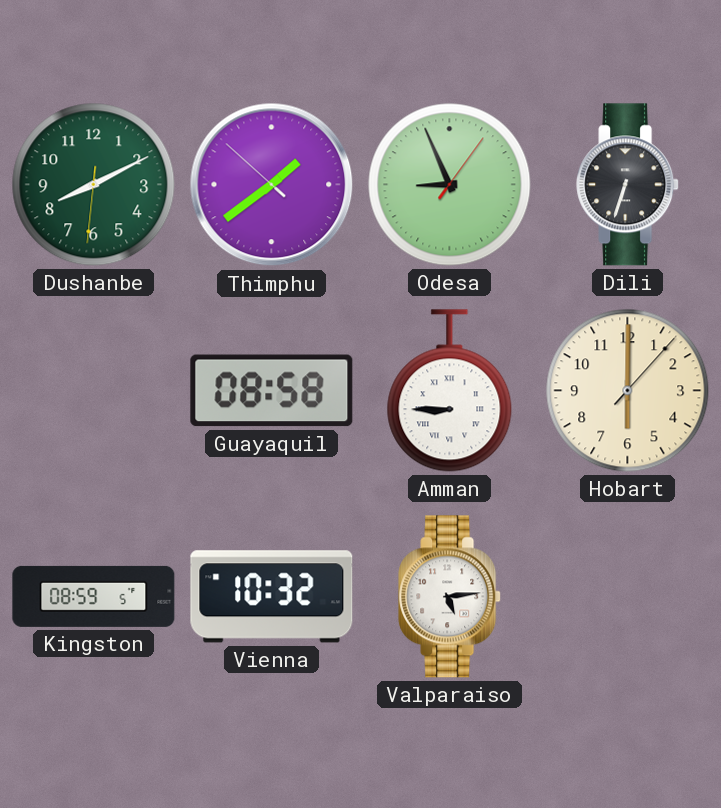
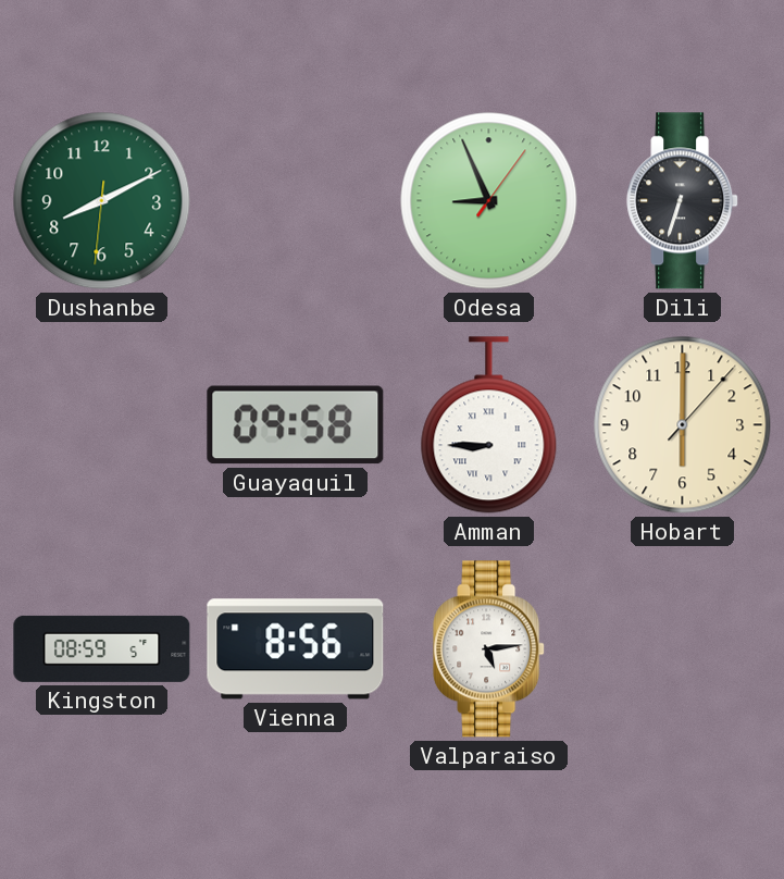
Thimphu: 1:38 -> none
Guayaquil: 08:58 -> 09:58
Vienna: 10:32 -> 8:56
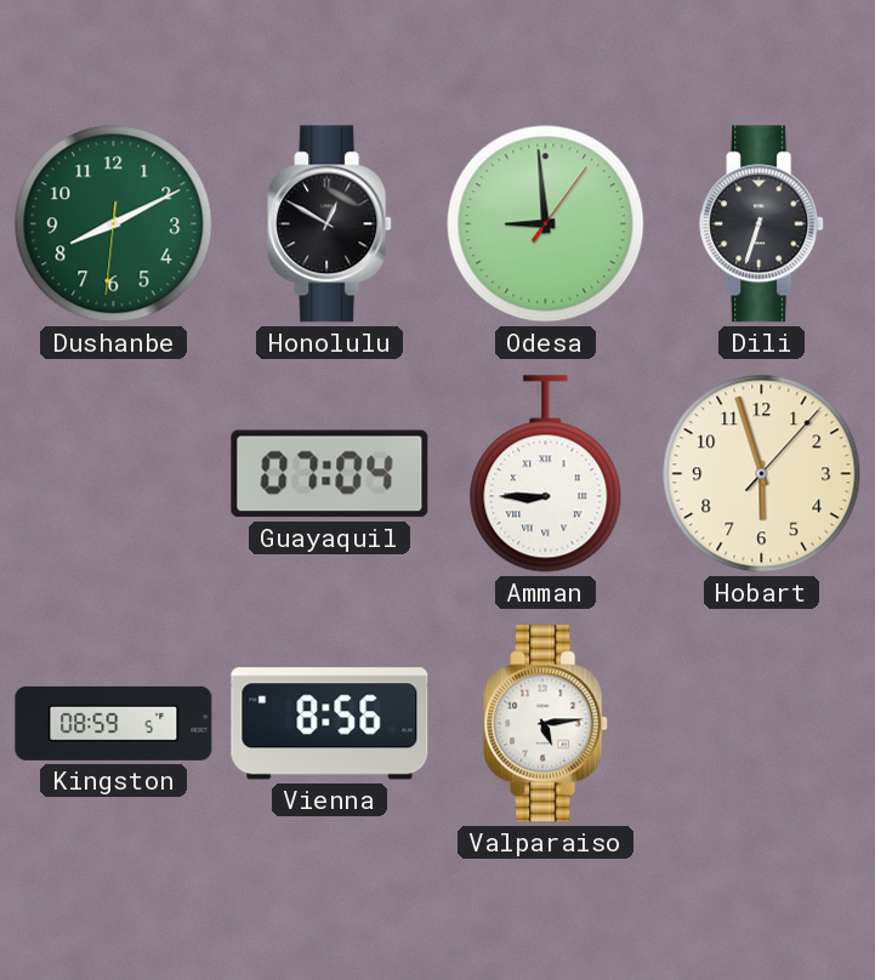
Honolulu: none -> 12:50
Odesa: 8:56 -> 8:59
Guayaquil: 09:58 -> 07:04
Hobart: 6:00 -> 5:57
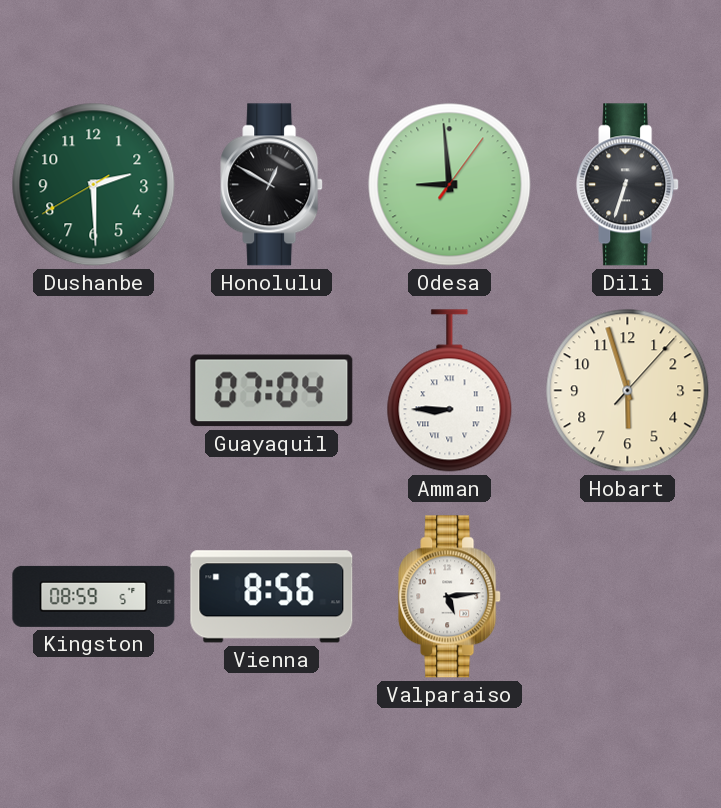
Dushanbe: 8:10 -> 2:29
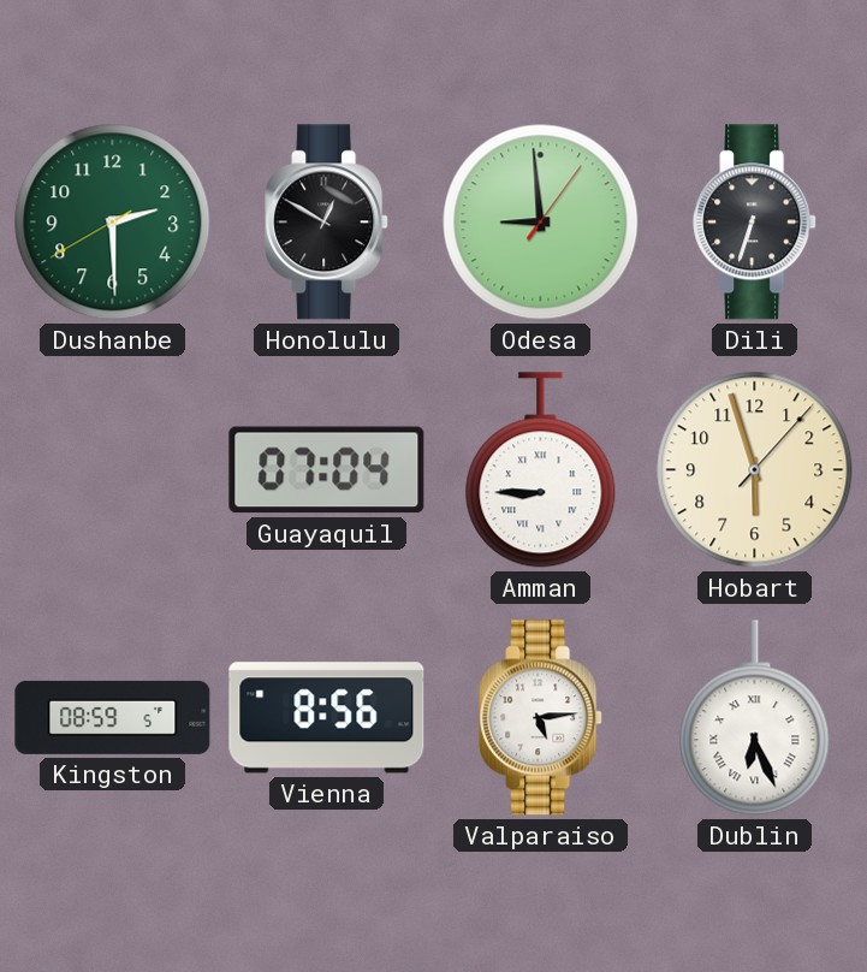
Dublin: none -> 6:26
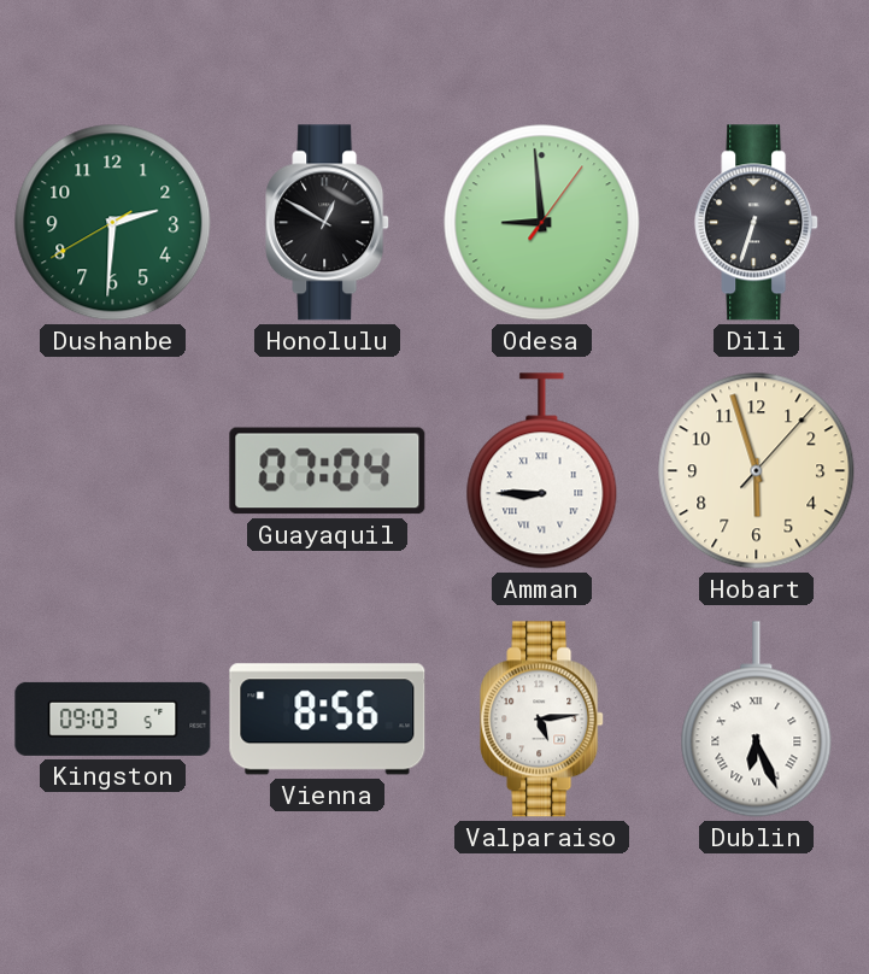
Dushanbe: 2:29 -> 2:30
Kingston: 08:59 -> 09:03
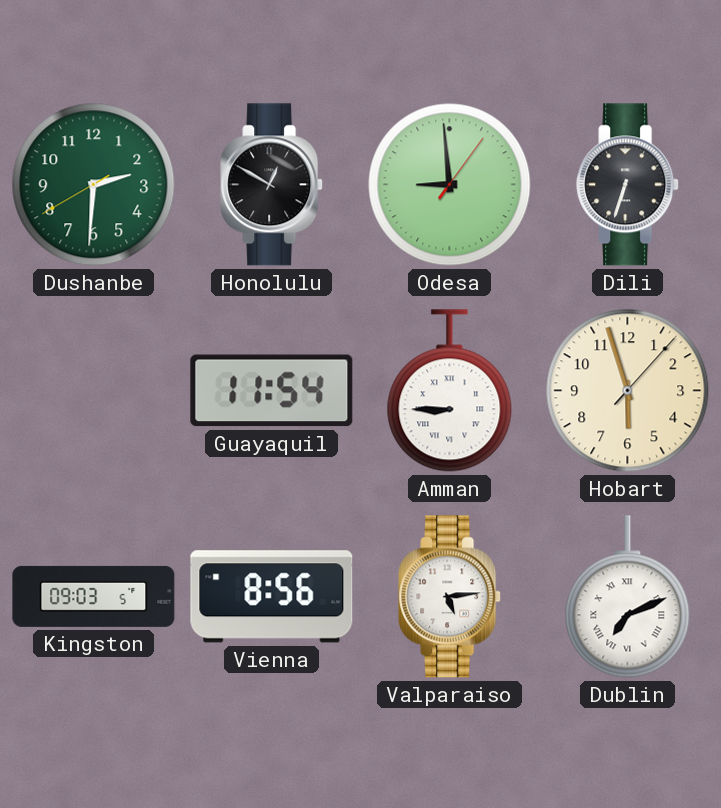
Guayaquil: 07:04 -> 11:54
Dublin: 6:26 -> 7:11
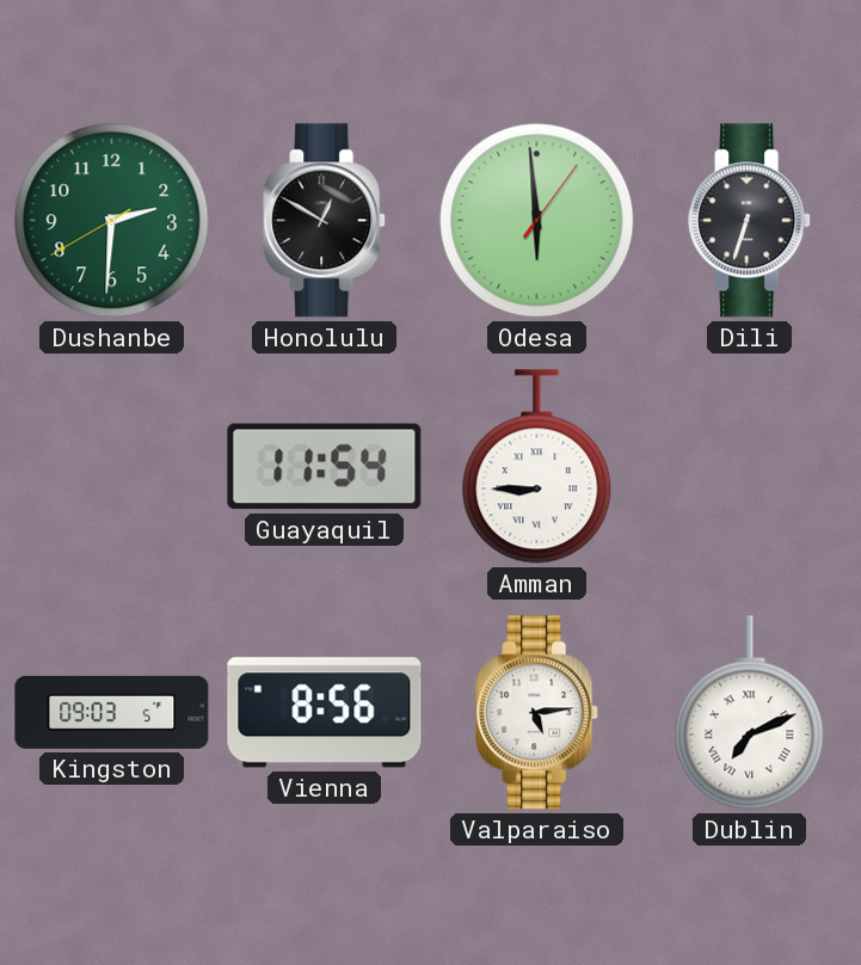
Odesa: 8:59 -> 5:59
Hobart: 5:57 -> none
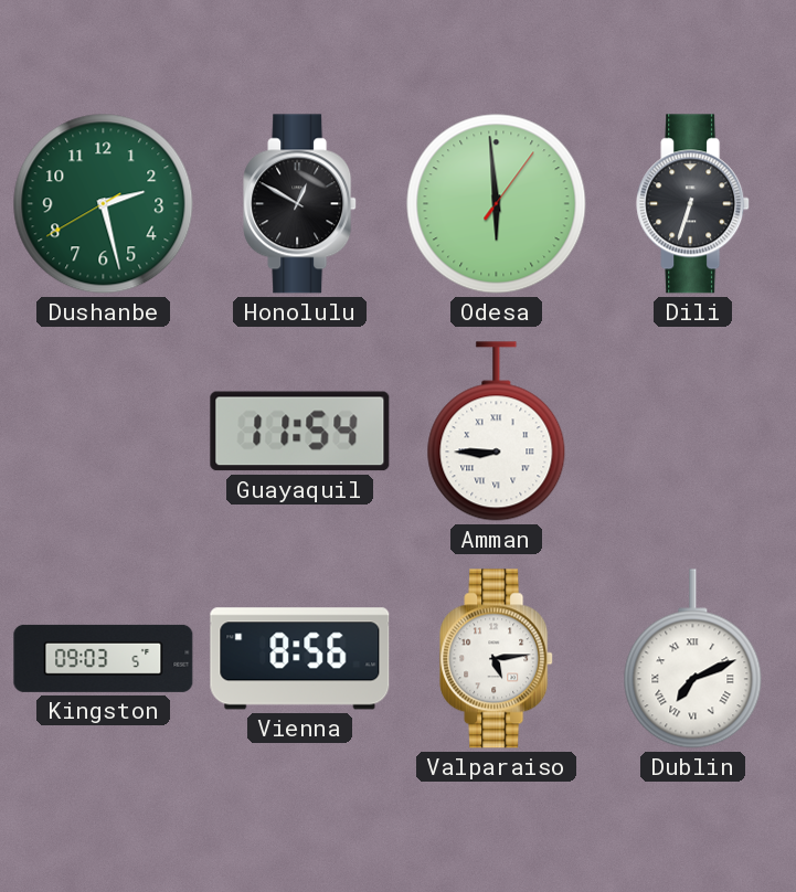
Dushanbe: 2:30 -> 2:27
